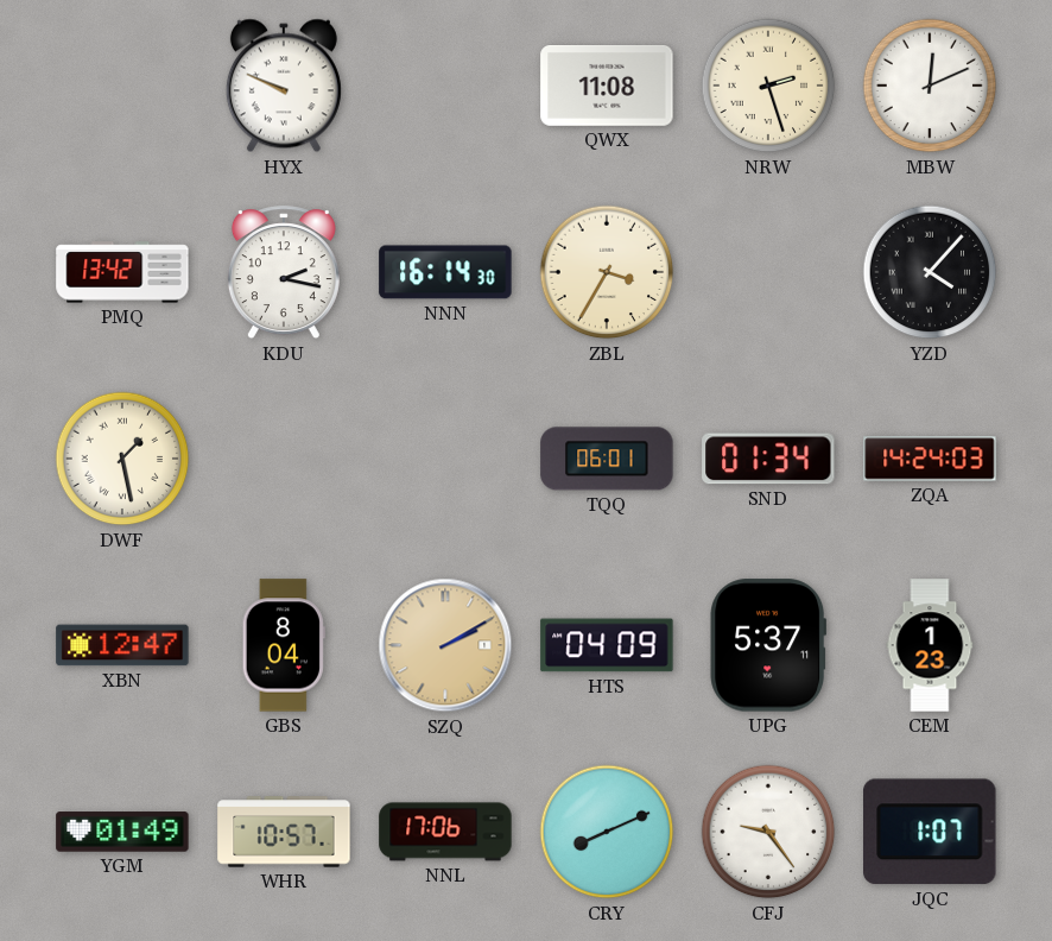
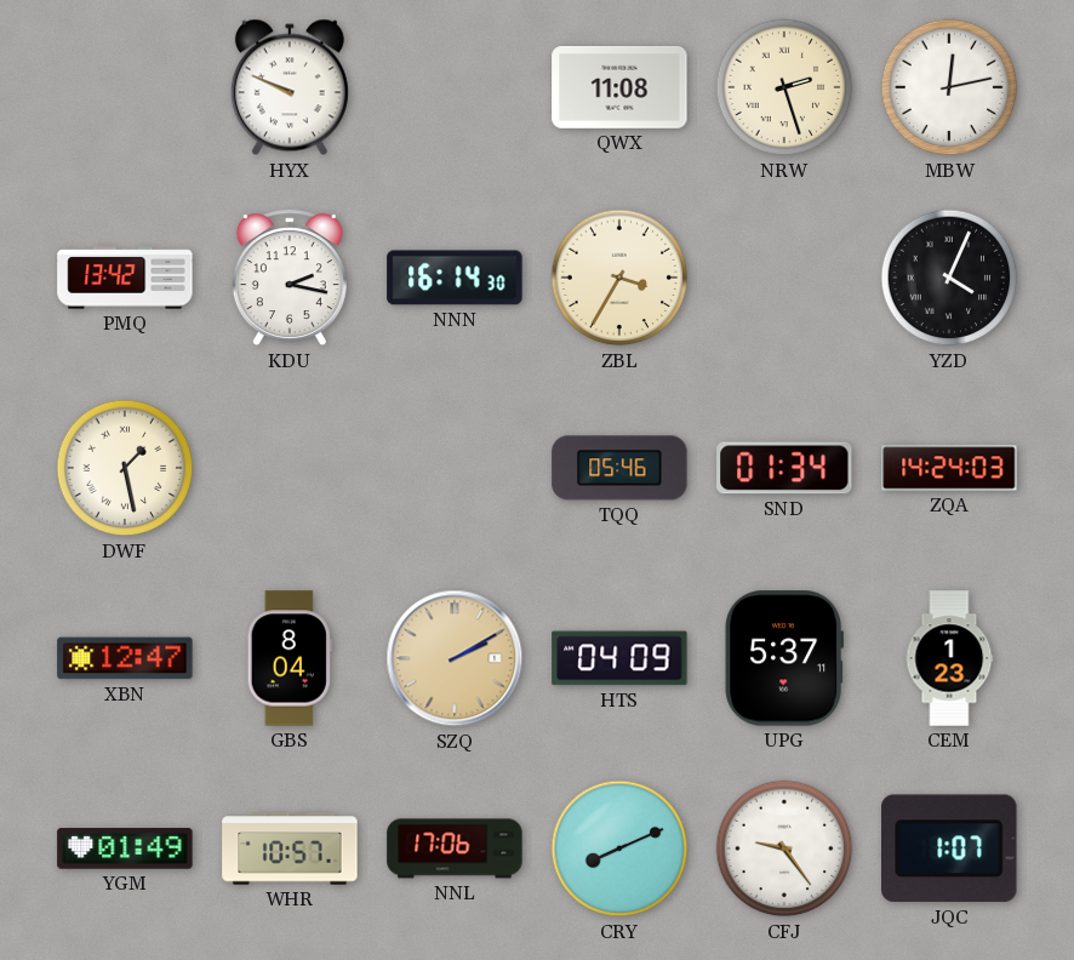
MBW: 12:11 -> 12:13
YZD: 4:07 -> 4:04
TQQ: 06:01 -> 05:46
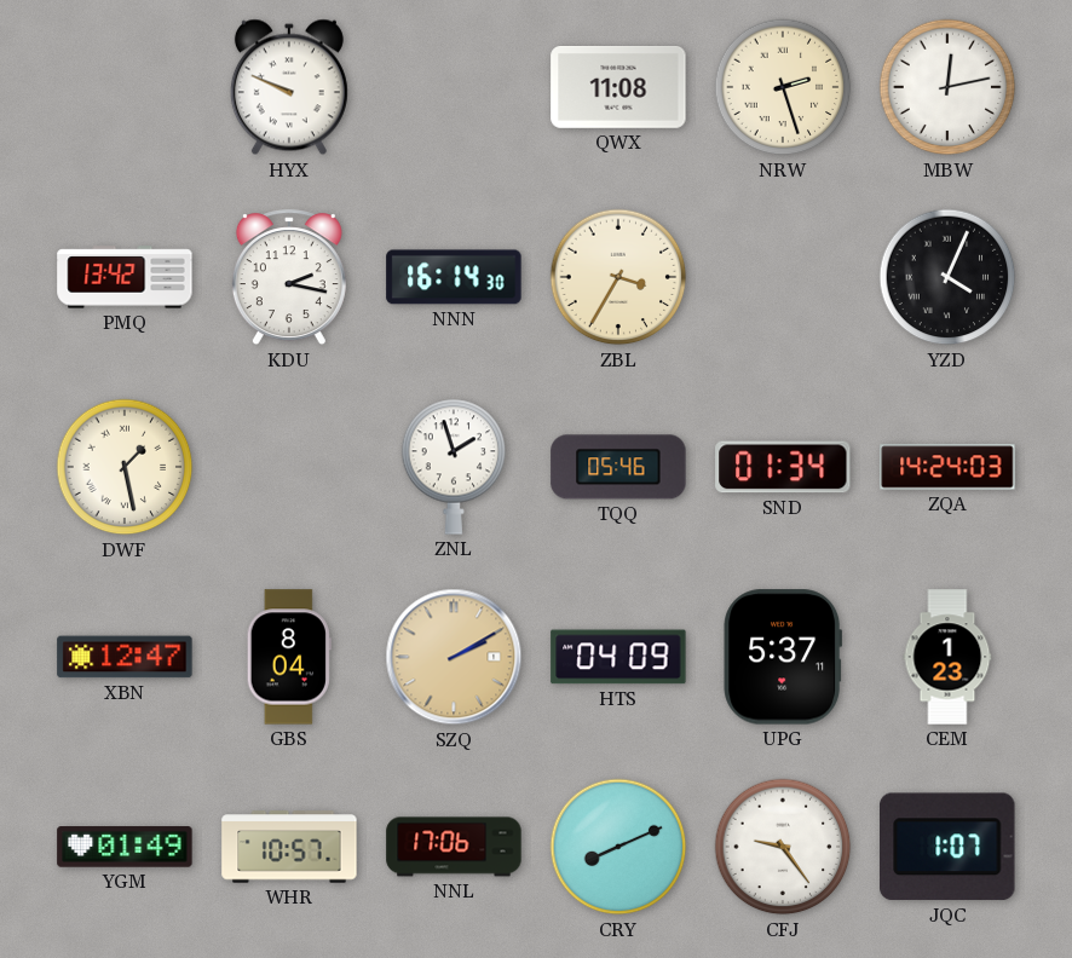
ZNL: none -> 1:57
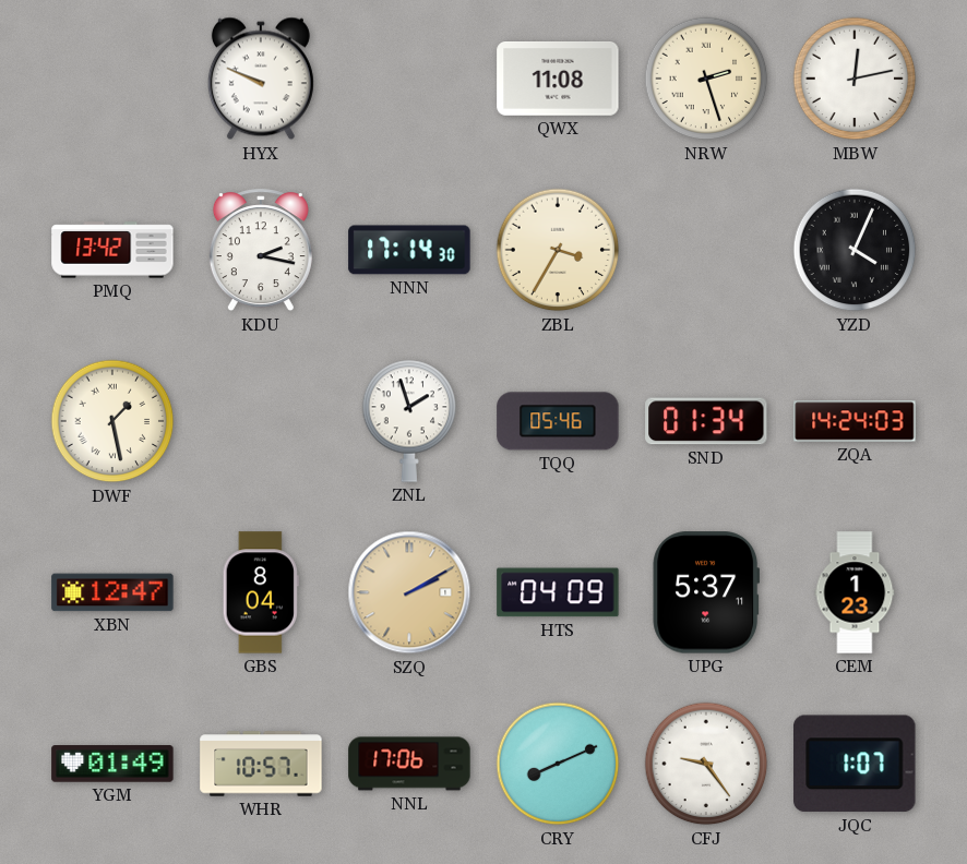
NNN: 16:14 -> 17:14
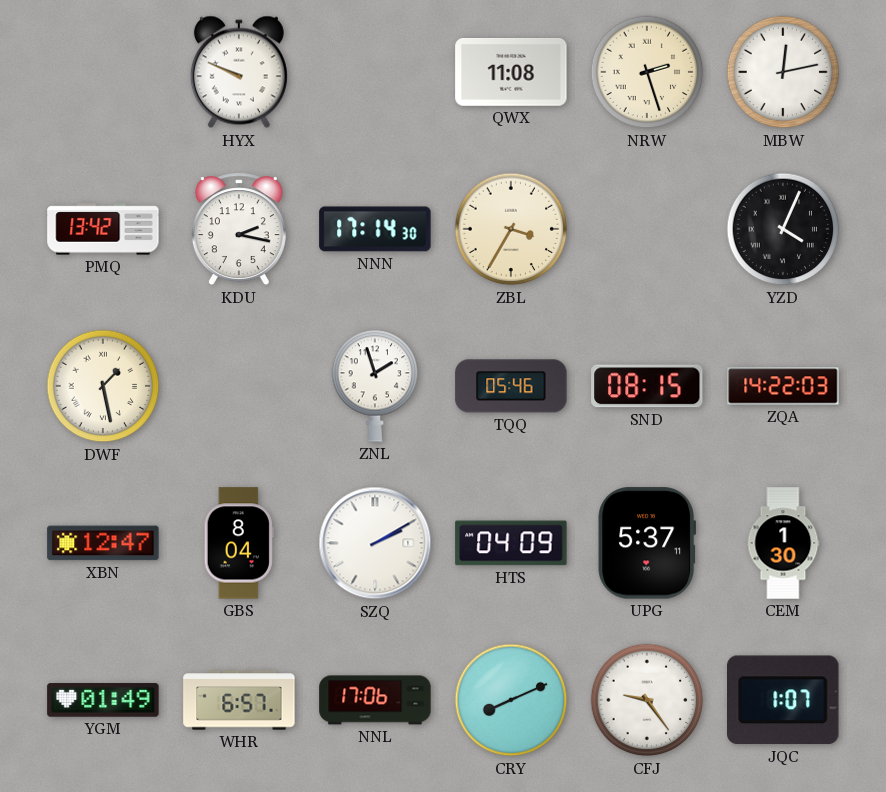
SND: 01:34 -> 08:15
ZQA: 14:24 -> 14:22
SZQ dial: champagne -> white
CEM: 1:23 -> 1:30
WHR: 10:57 -> 6:57
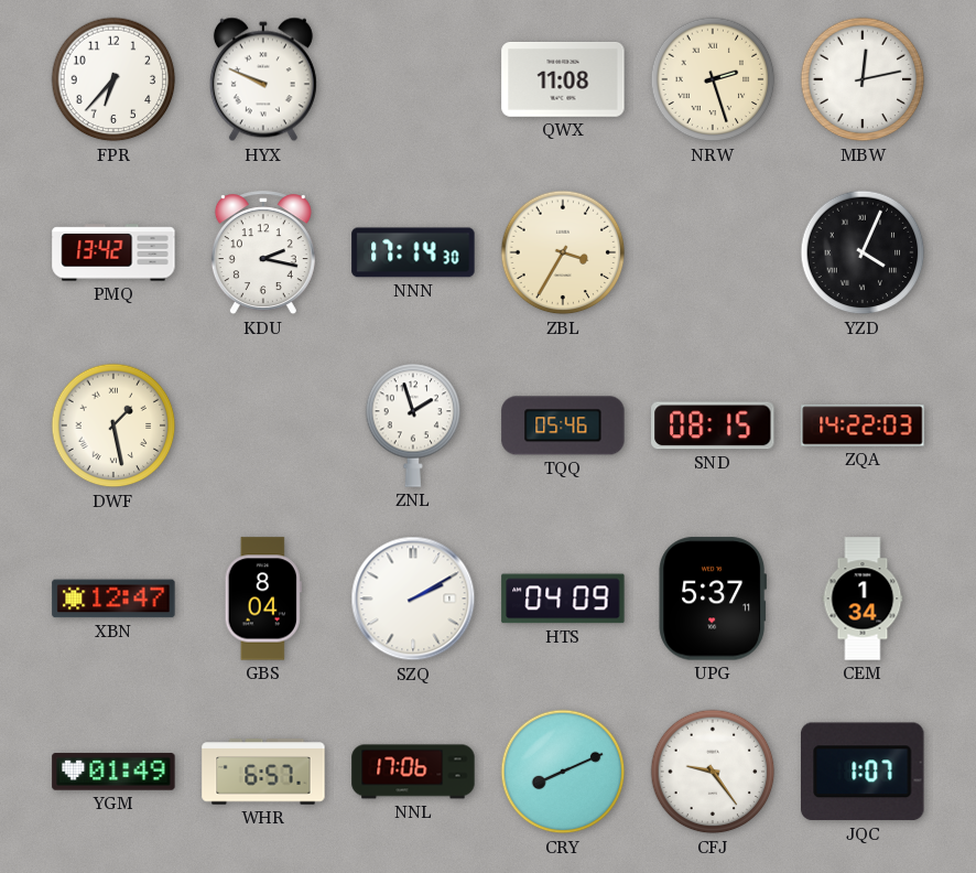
FPR: none -> 6:37
CEM: 1:30 -> 1:34
